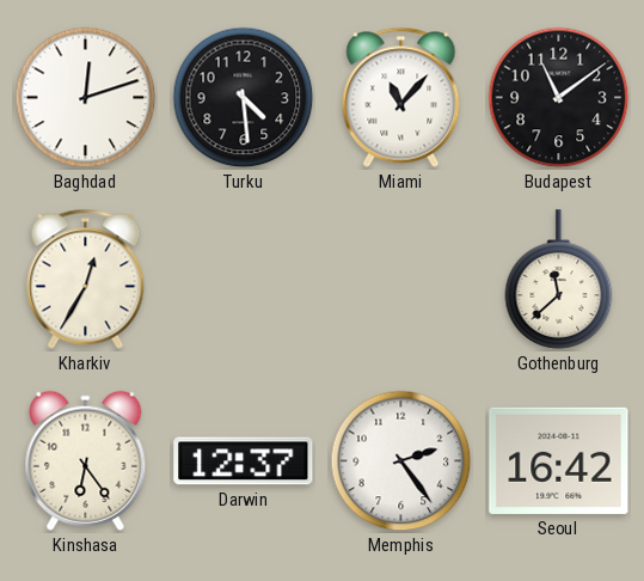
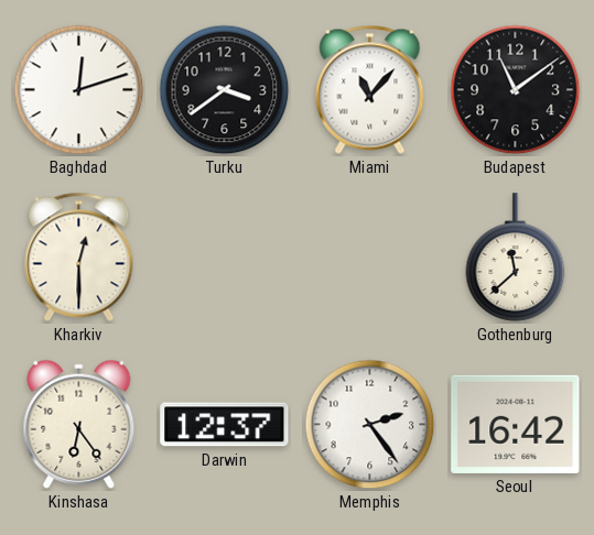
Turku: 4:29 -> 3:39
Kharkiv: 12:35 -> 12:30
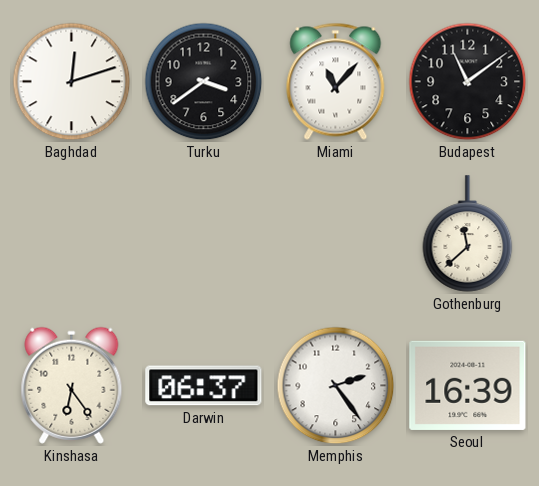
Kharkiv: 12:30 -> none
Darwin: 12:37 -> 06:37
Seoul: 16:42 -> 16:39
